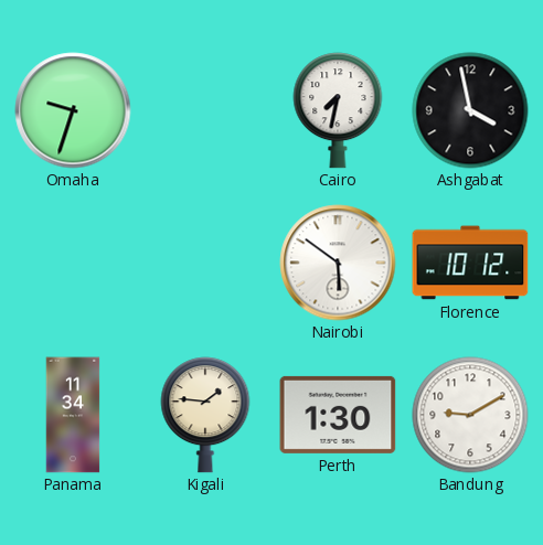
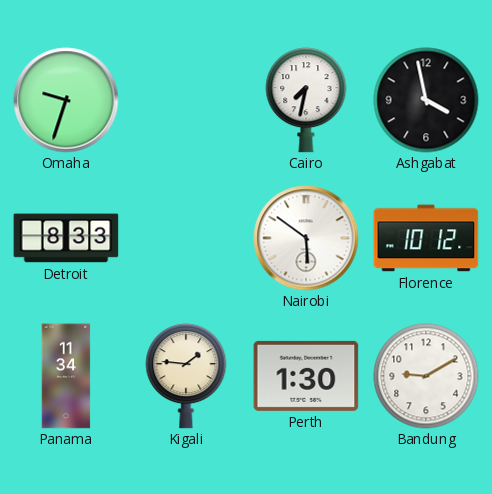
Detroit: none -> 8:33
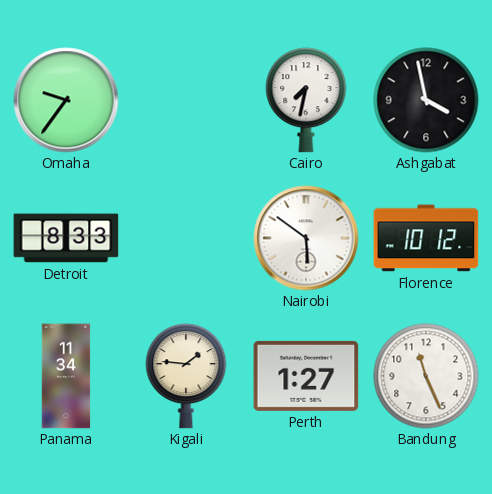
Omaha: 9:33 -> 9:36
Perth: 1:30 -> 1:27
Bandung: 9:10 -> 11:26
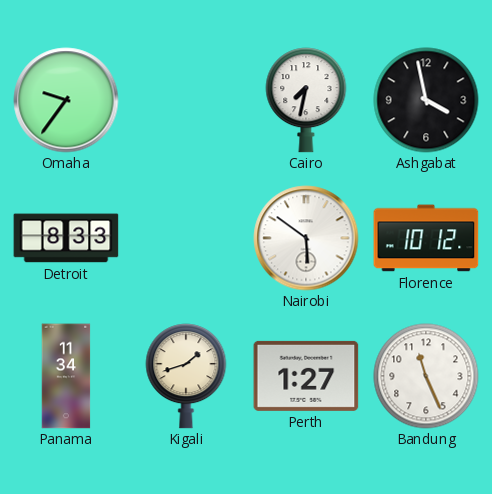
Kigali: 1:46 -> 1:42
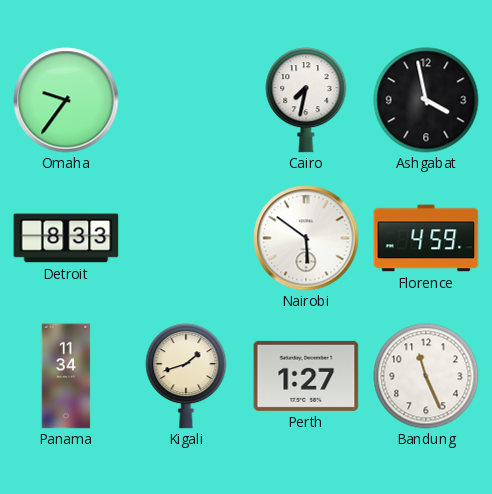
Florence: 10:12 -> 4:59
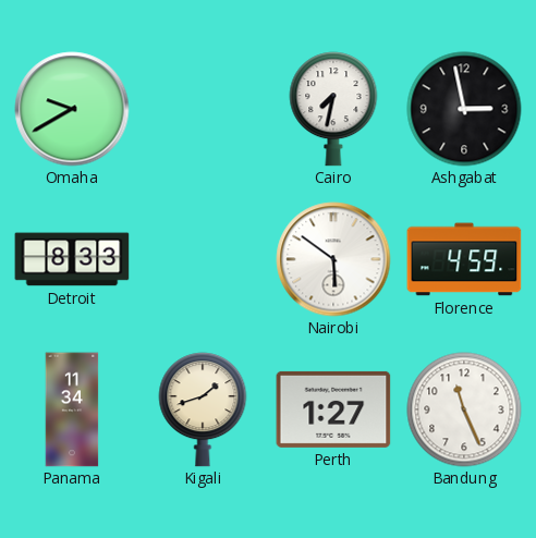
Omaha: 9:36 -> 9:40
Ashgabat: 3:58 -> 2:58
